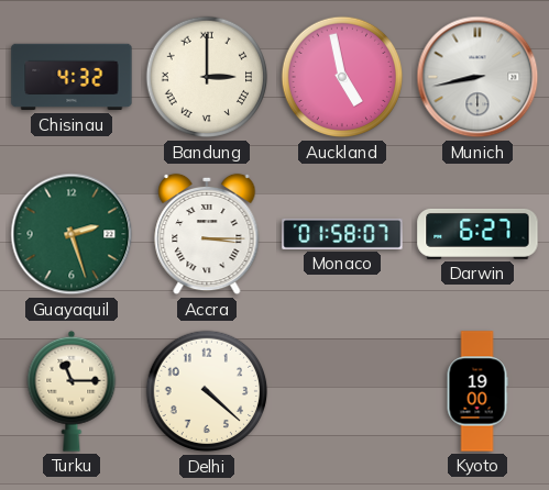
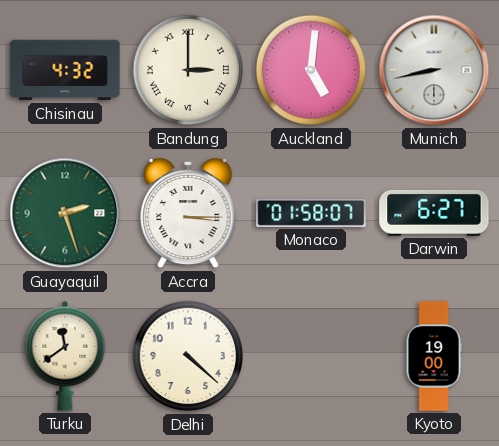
Auckland: 4:58 -> 5:01
Turku: 11:15 -> 11:39
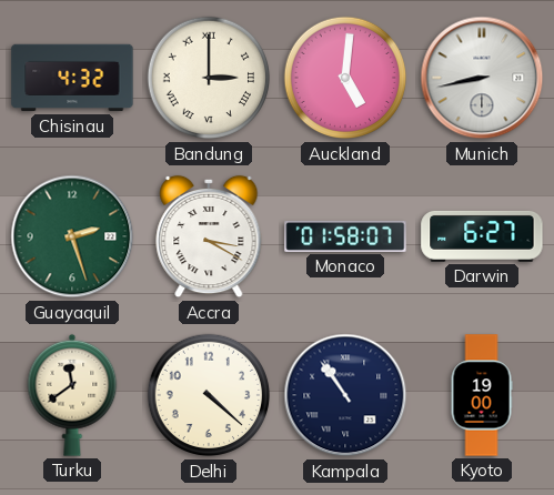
Accra: 3:15 -> 3:20
Kampala: none -> 10:54
